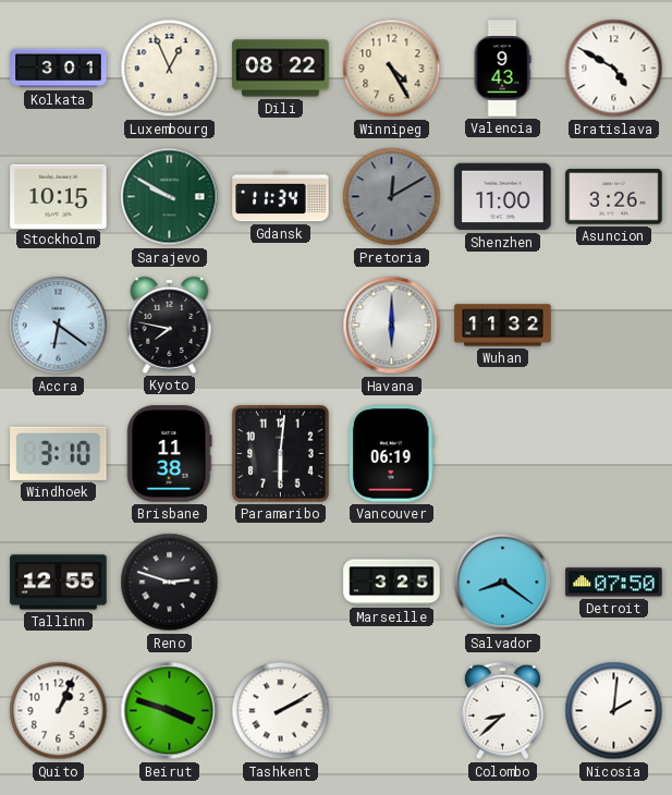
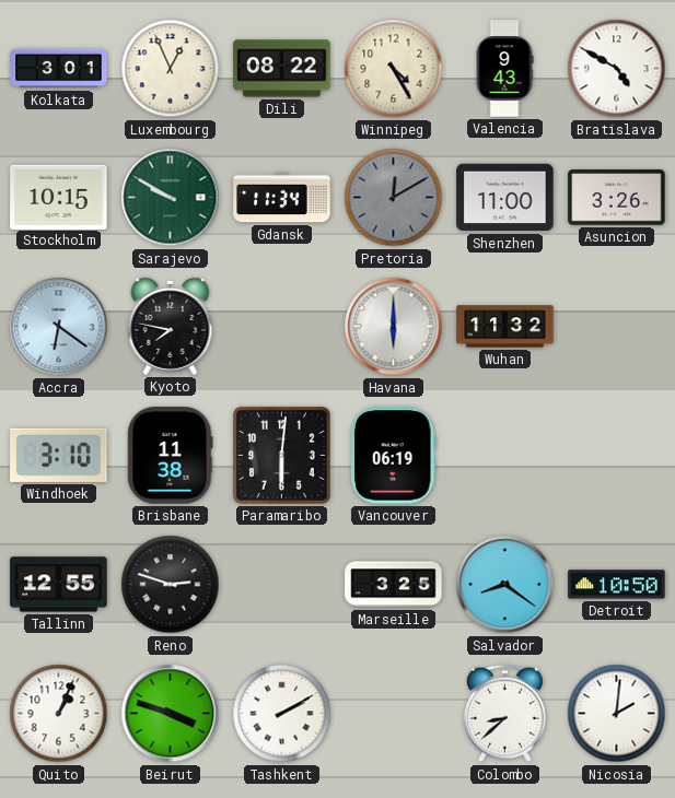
Detroit: 07:50 -> 10:50
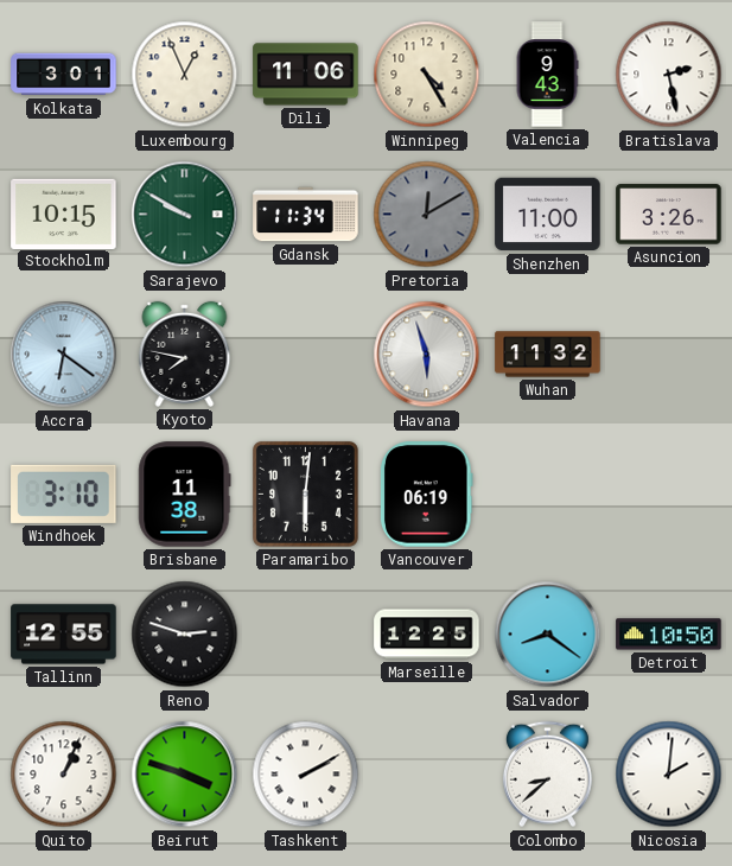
Dili: 08:22 -> 11:06
Bratislava: 4:50 -> 2:28
Havana: 6:00 -> 5:57
Marseille: 3:25 -> 12:25
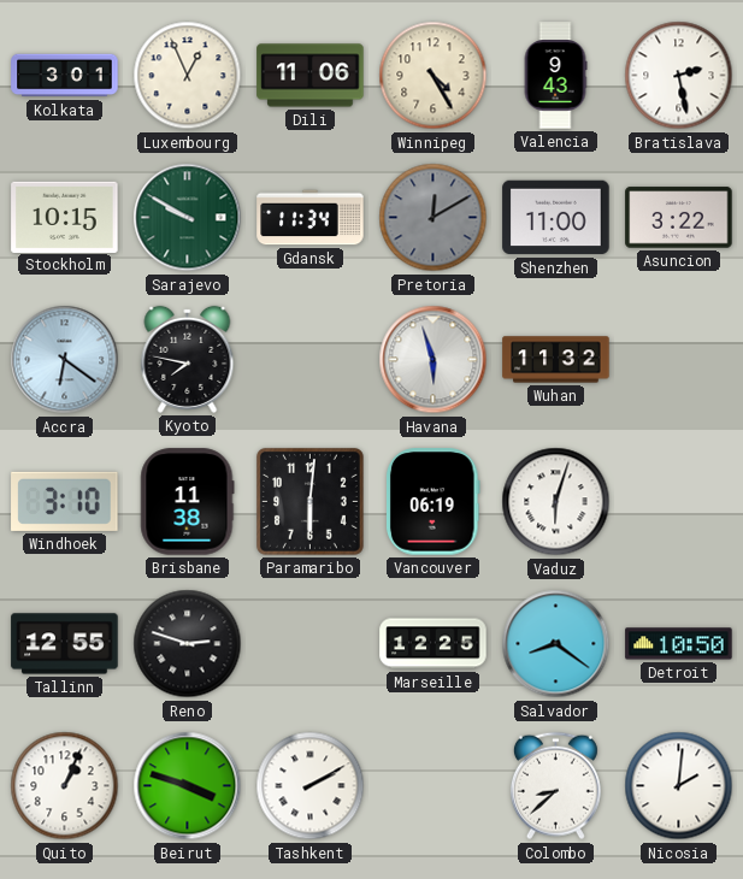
Asuncion: 3:26 -> 3:22
Vaduz: none -> 6:03
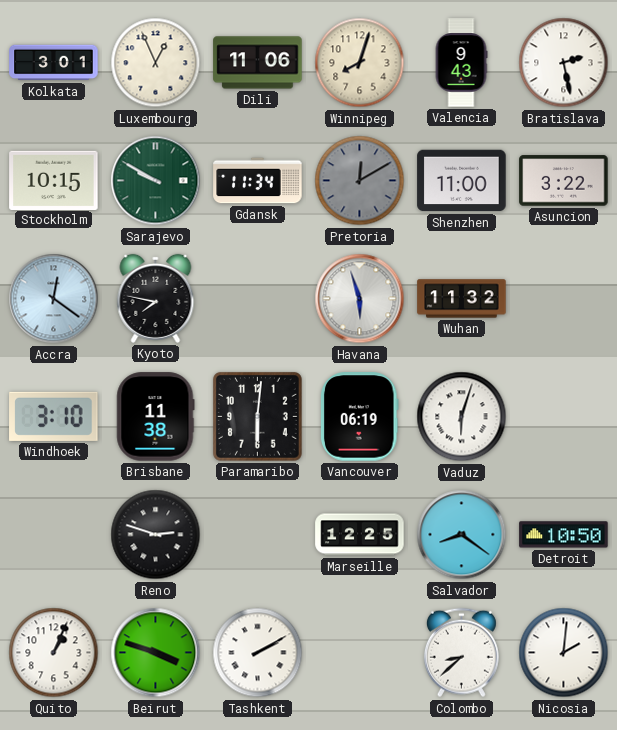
Winnipeg: 4:25 -> 8:03
Accra: 6:21 -> 12:21
Tallinn: 12:55 -> none
